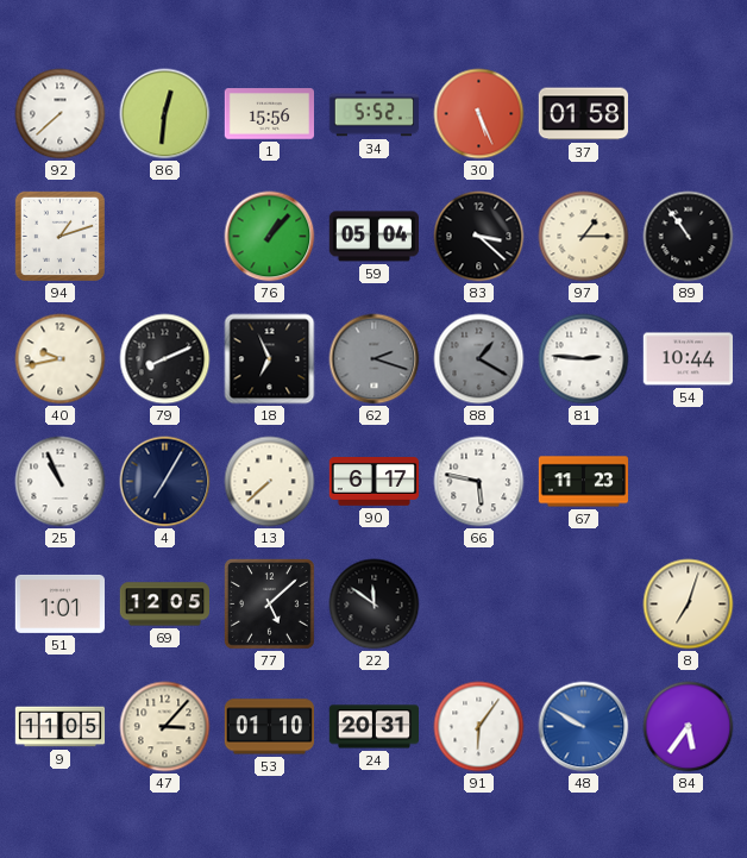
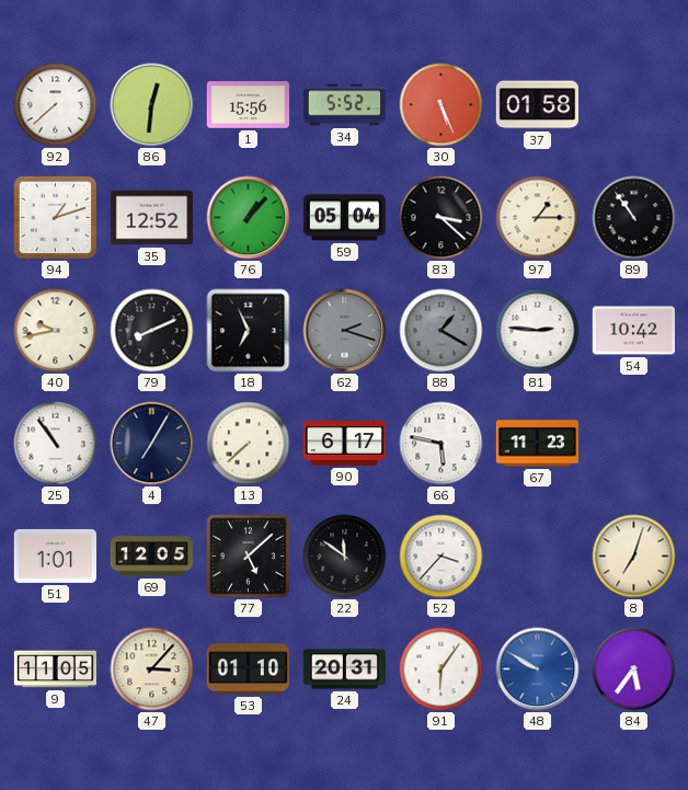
35: none -> 12:52
54: 10:44 -> 10:42
25: 10:56 -> 10:54
52: none -> 3:37
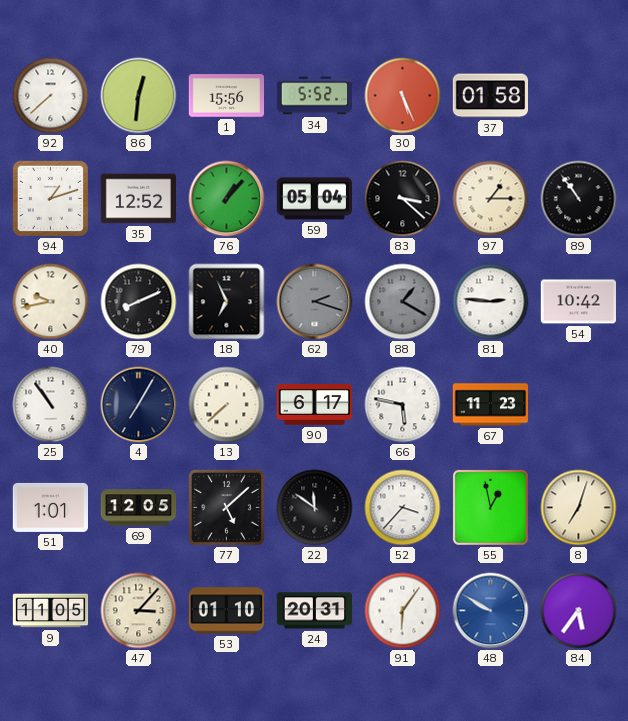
55: none -> 12:58
